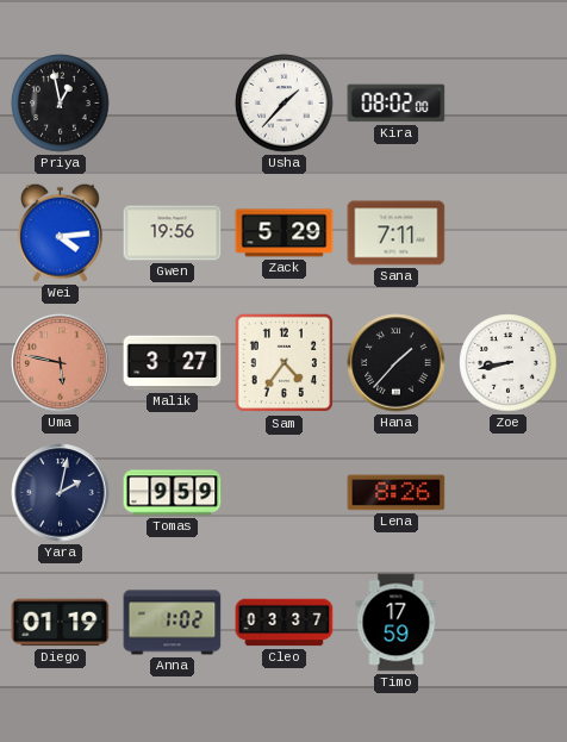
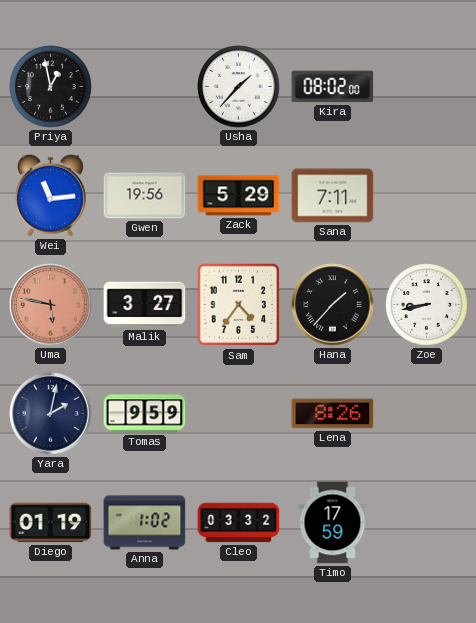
Wei: 4:14 -> 11:14
Cleo: 03:37 -> 03:32
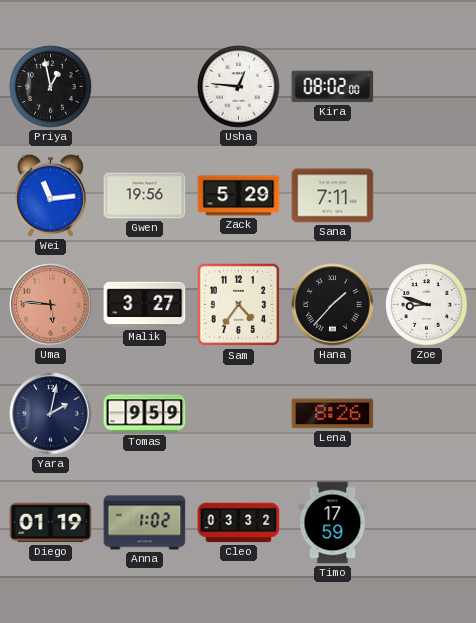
Usha: 1:37 -> 12:46
Uma: 5:47 -> 5:46
Zoe: 8:43 -> 8:48
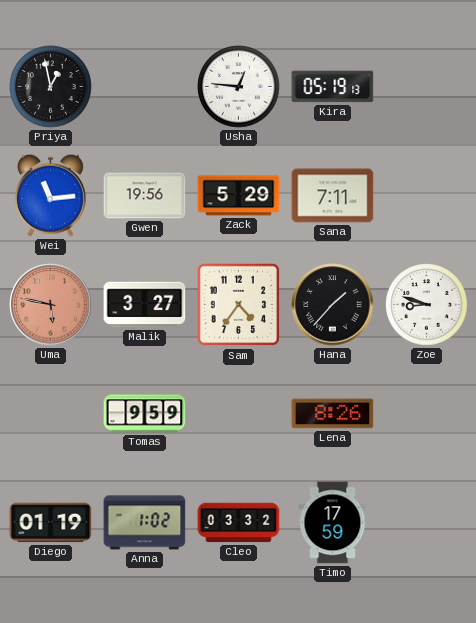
Kira: 08:02 -> 05:19
Uma: 5:46 -> 5:47
Yara: 2:02 -> none
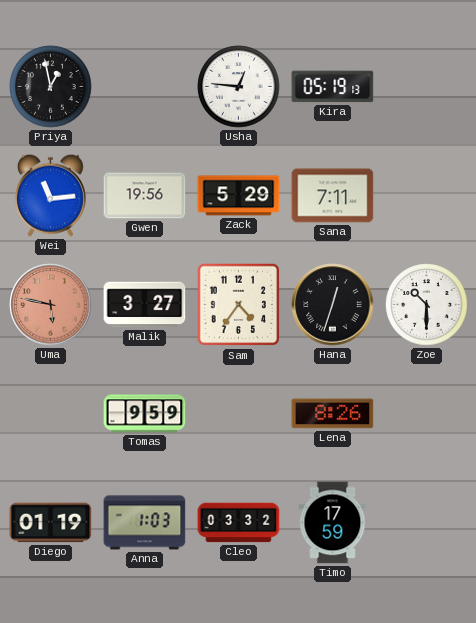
Hana: 1:37 -> 12:33
Zoe: 8:48 -> 10:30
Anna: 1:02 -> 1:03
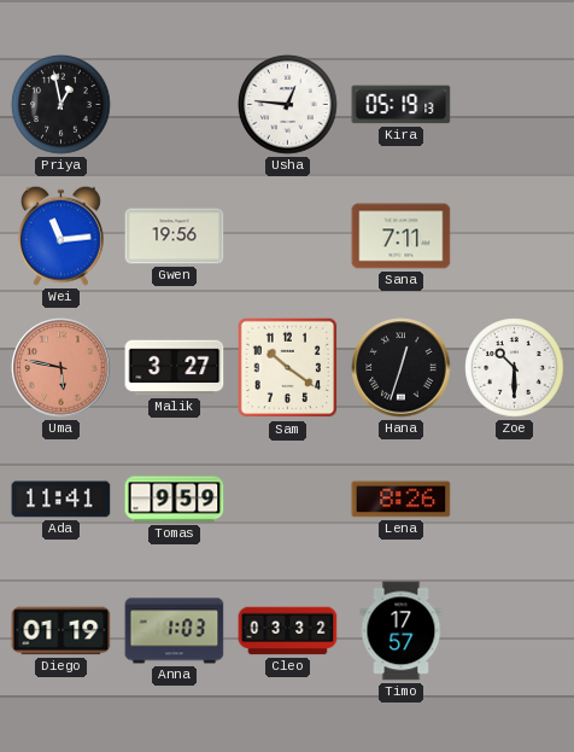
Zack: 5:29 -> none
Sam: 4:36 -> 10:21
Ada: none -> 11:41
Timo: 17:59 -> 17:57
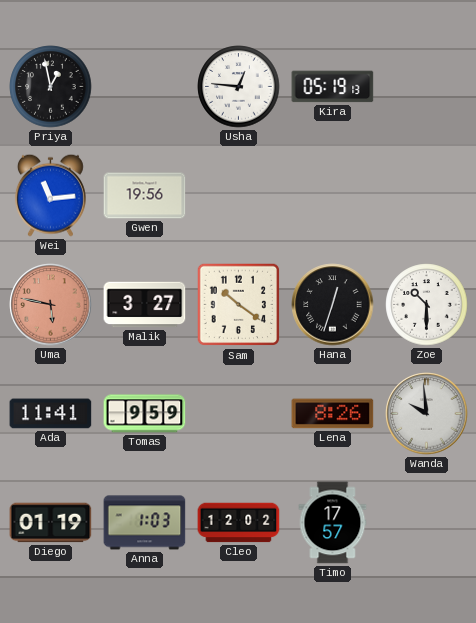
Sana: 7:11 -> none
Wanda: none -> 9:59
Cleo: 03:32 -> 12:02
